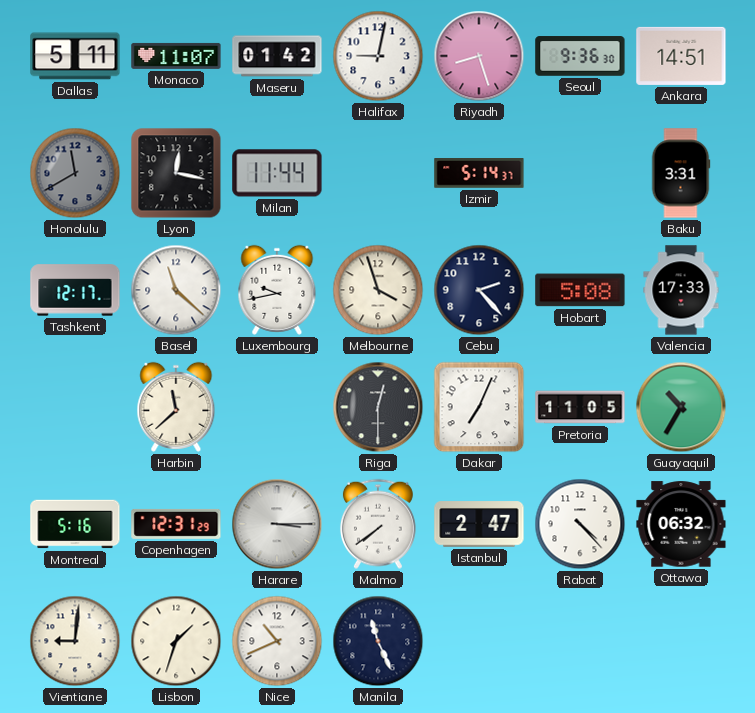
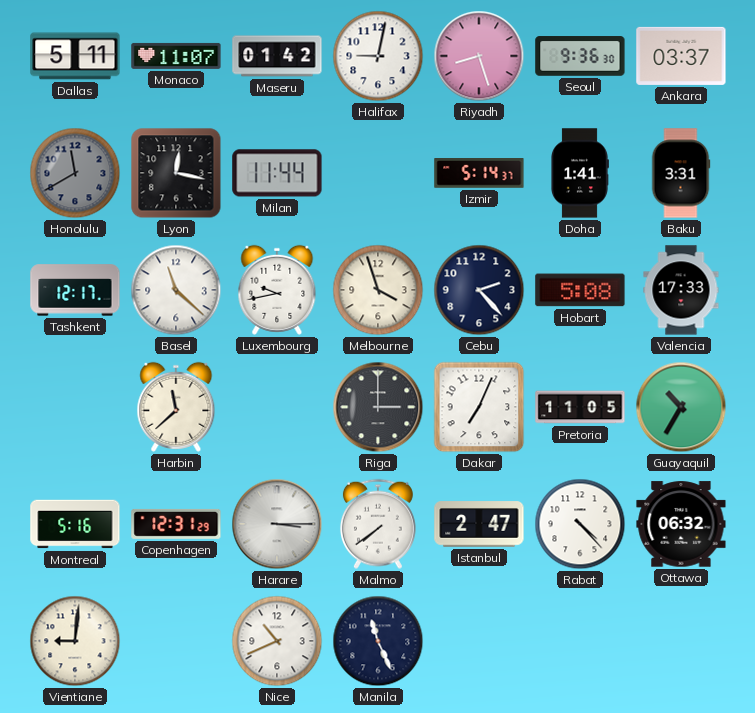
Ankara: 14:51 -> 03:37
Doha: none -> 1:41
Riga: 12:30 -> 3:00
Lisbon: 1:33 -> none
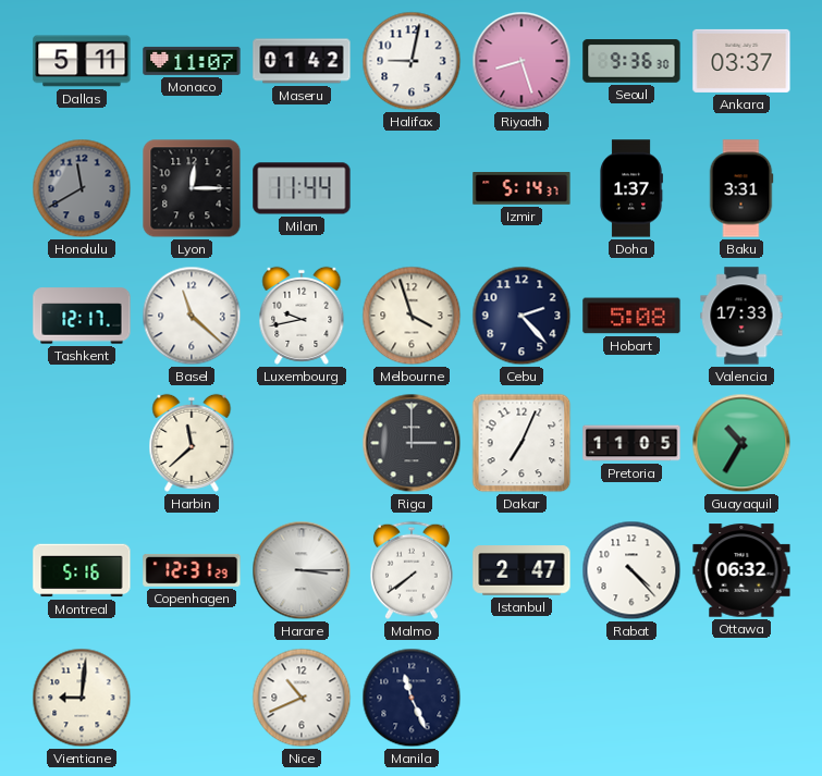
Lyon: 12:17 -> 12:15
Doha: 1:41 -> 1:37
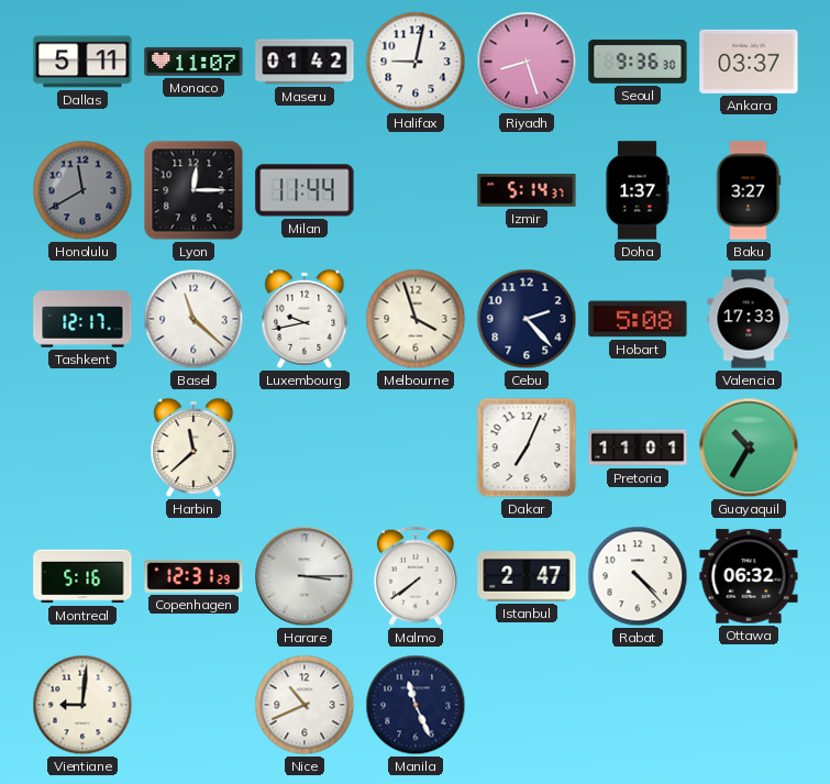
Baku: 3:31 -> 3:27
Riga: 3:00 -> none
Pretoria: 11:05 -> 11:01
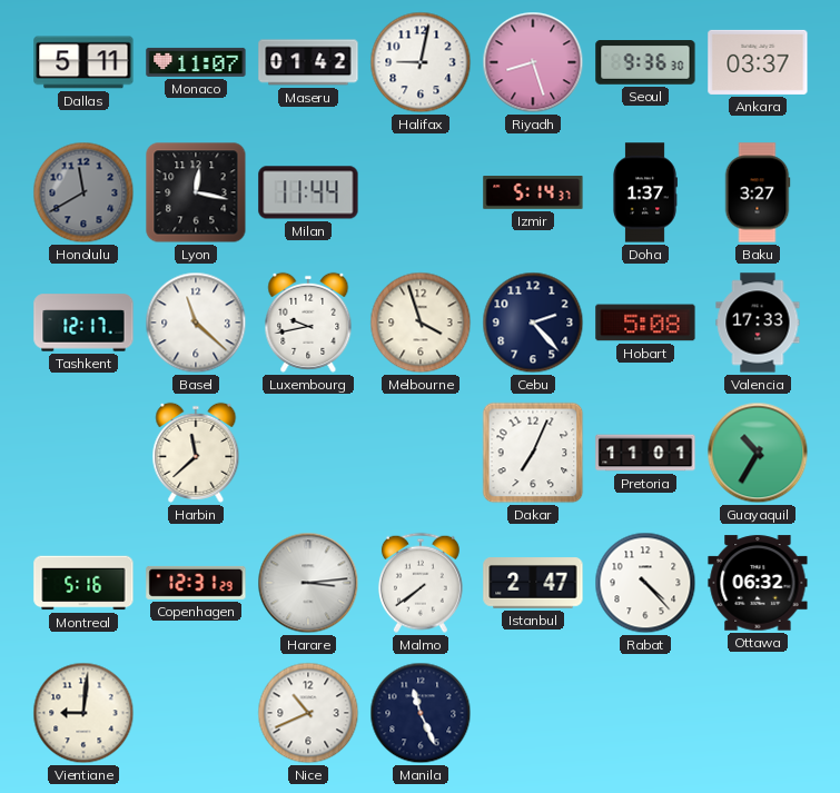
Lyon: 12:15 -> 12:17
Harare: 3:15 -> 3:14
